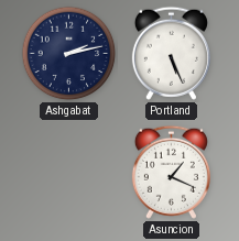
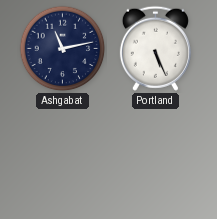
Ashgabat: 2:13 -> 11:13
Asuncion: 1:19 -> none
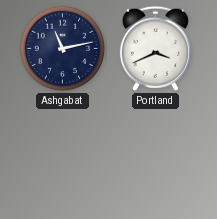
Portland: 5:26 -> 3:41
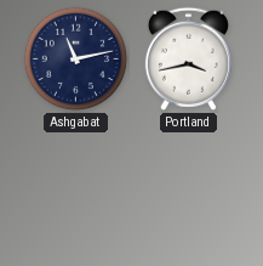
Portland: 3:41 -> 3:43
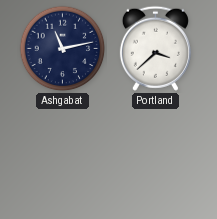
Portland: 3:43 -> 3:38
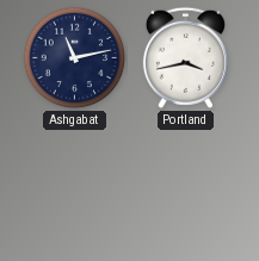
Portland: 3:38 -> 3:43
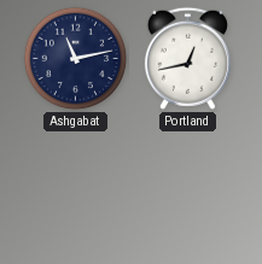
Portland: 3:43 -> 12:43
